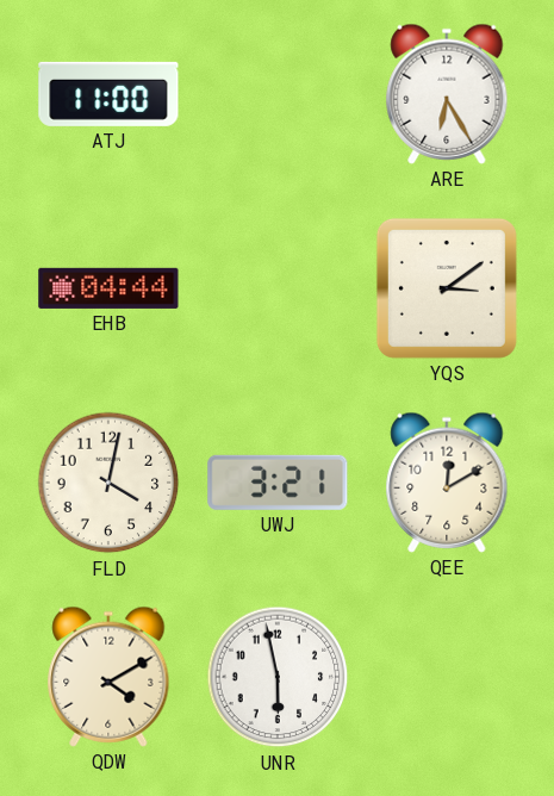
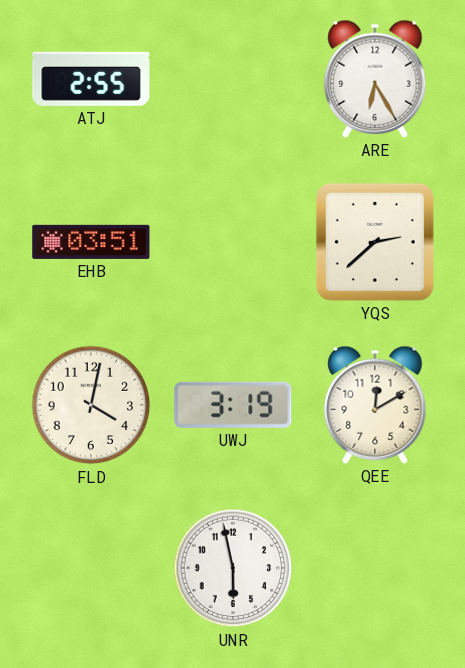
ATJ: 11:00 -> 2:55
EHB: 04:44 -> 03:51
YQS: 3:09 -> 2:38
UWJ: 3:21 -> 3:19
QDW: 4:10 -> none
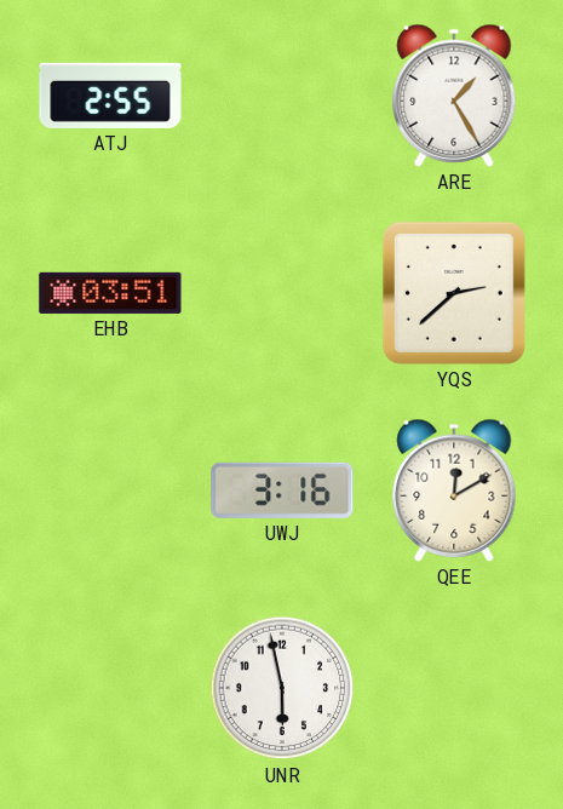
ARE: 6:25 -> 1:25
FLD: 4:02 -> none
UWJ: 3:19 -> 3:16
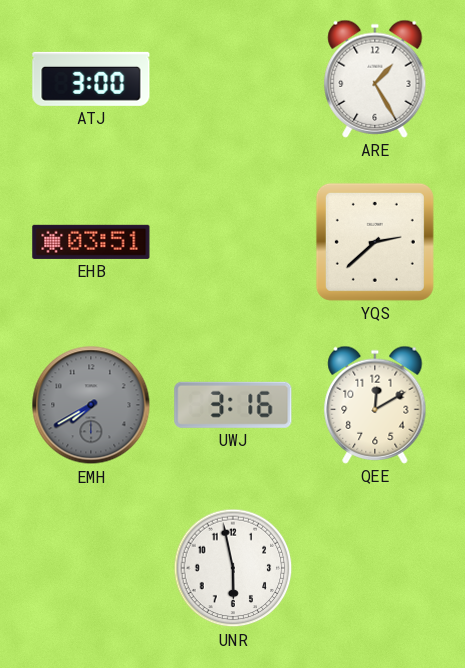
ATJ: 2:55 -> 3:00
EMH: none -> 7:40
